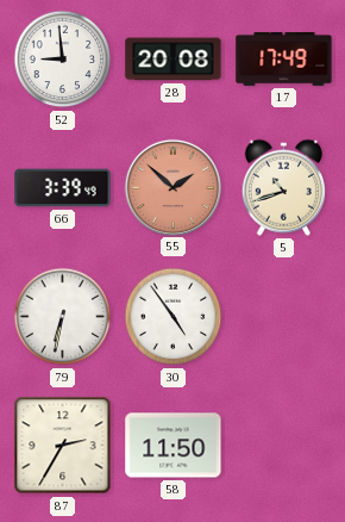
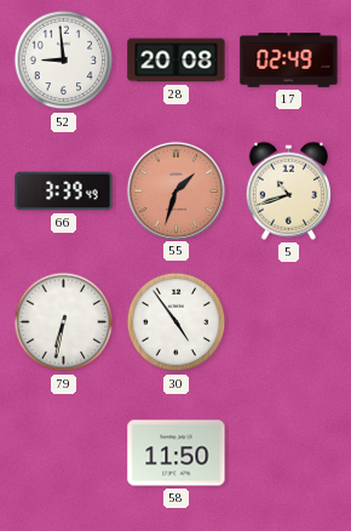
17: 17:49 -> 02:49
55: 1:52 -> 1:33
87: 2:35 -> none
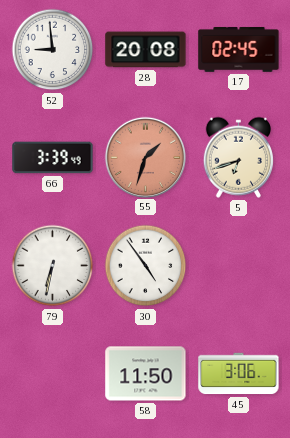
17: 02:49 -> 02:45
5: 10:42 -> 6:42
45: none -> 3:06
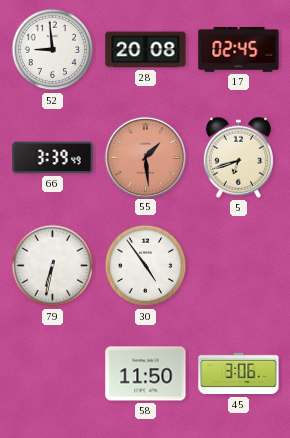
55: 1:33 -> 1:29
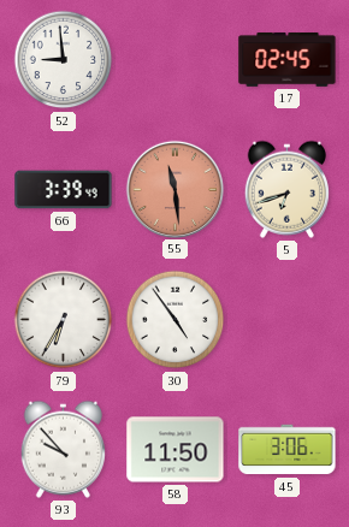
28: 20:08 -> none
55: 1:29 -> 11:29
79: 6:32 -> 6:35
93: none -> 9:53
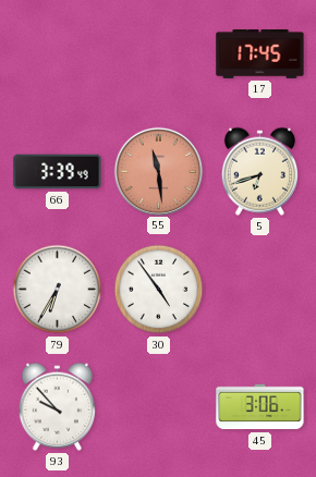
52: 8:59 -> none
17: 02:45 -> 17:45
58: 11:50 -> none
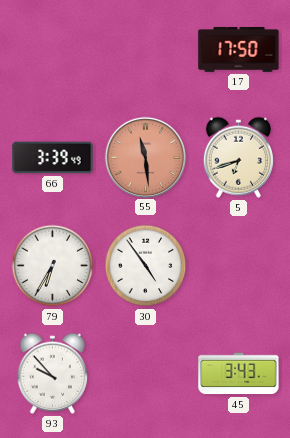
17: 17:45 -> 17:50
45: 3:06 -> 3:43
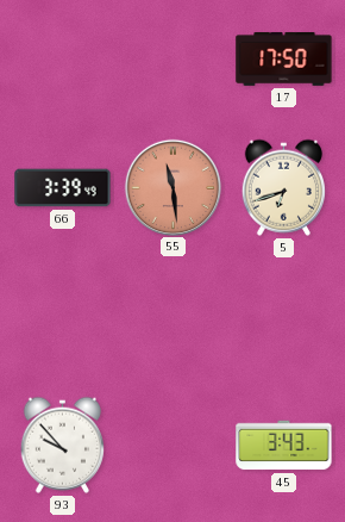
79: 6:35 -> none
30: 4:54 -> none
